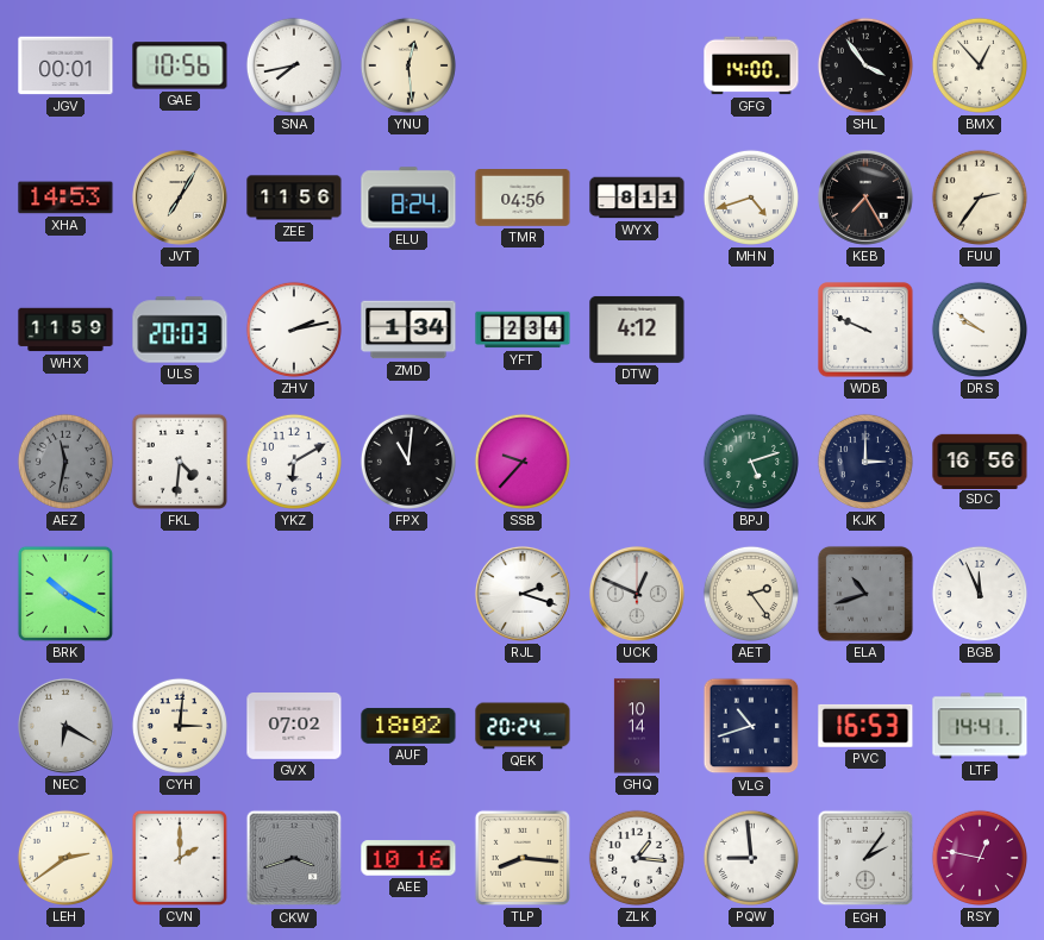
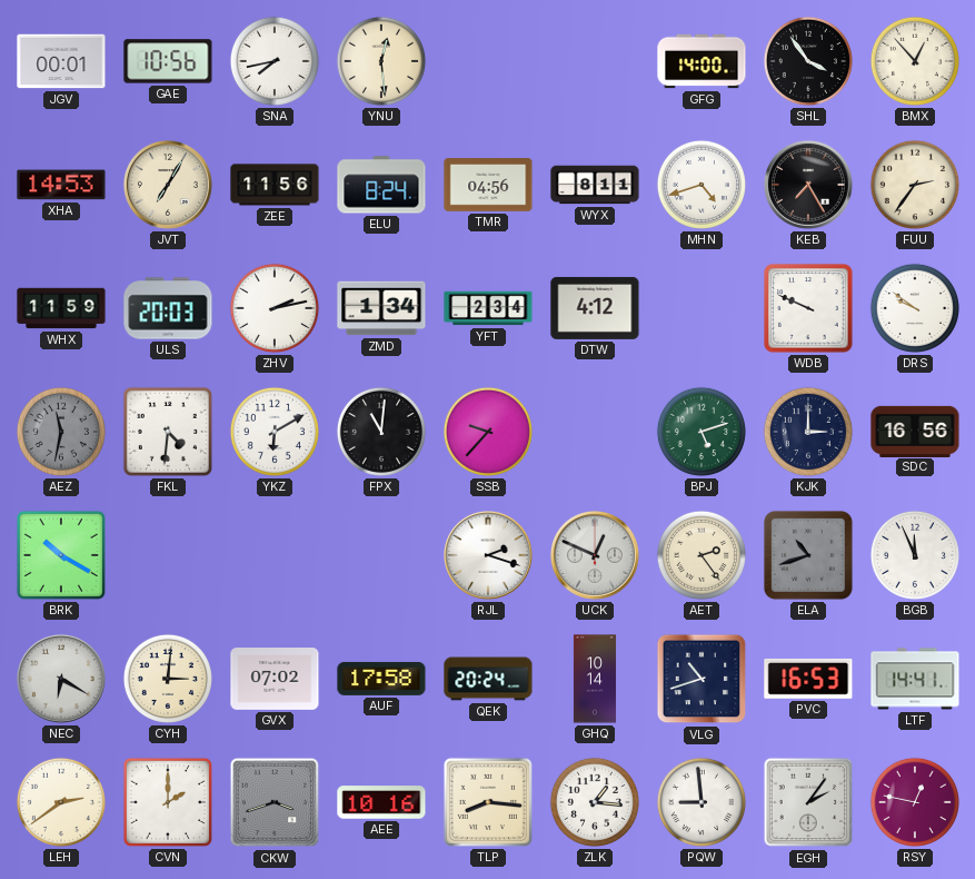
AUF: 18:02 -> 17:58
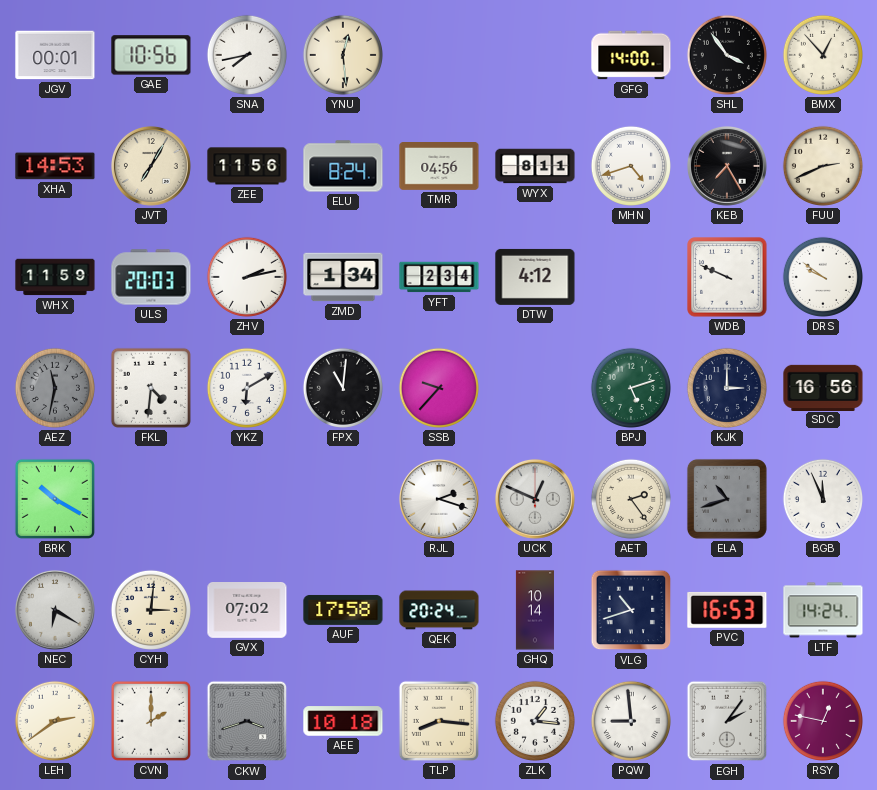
FUU: 2:36 -> 2:41
LTF: 14:41 -> 14:24
AEE: 10:16 -> 10:18
